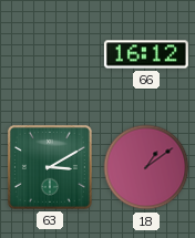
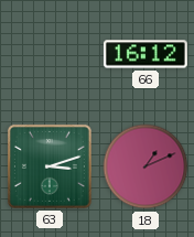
63: 3:10 -> 3:12
18: 1:09 -> 1:11
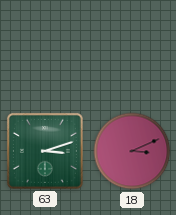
66: 16:12 -> none
18: 1:11 -> 3:11
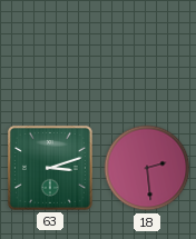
18: 3:11 -> 2:29
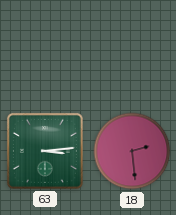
63: 3:12 -> 3:14
